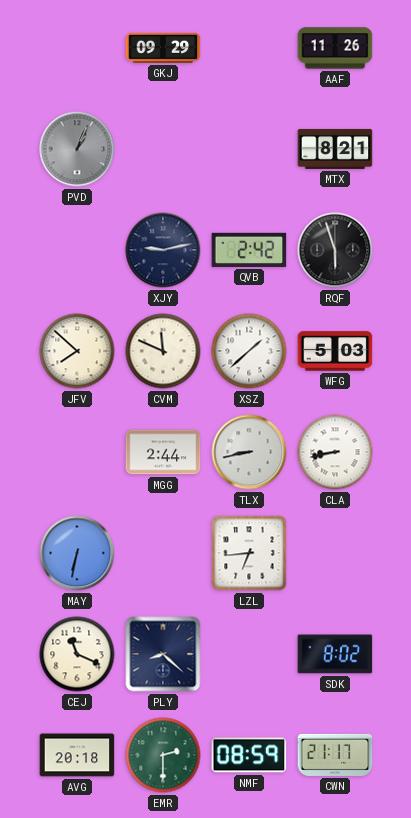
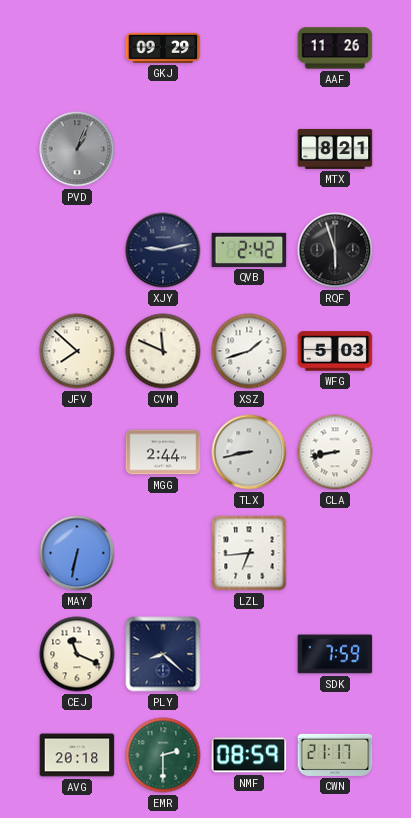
XSZ: 1:38 -> 1:42
SDK: 8:02 -> 7:59
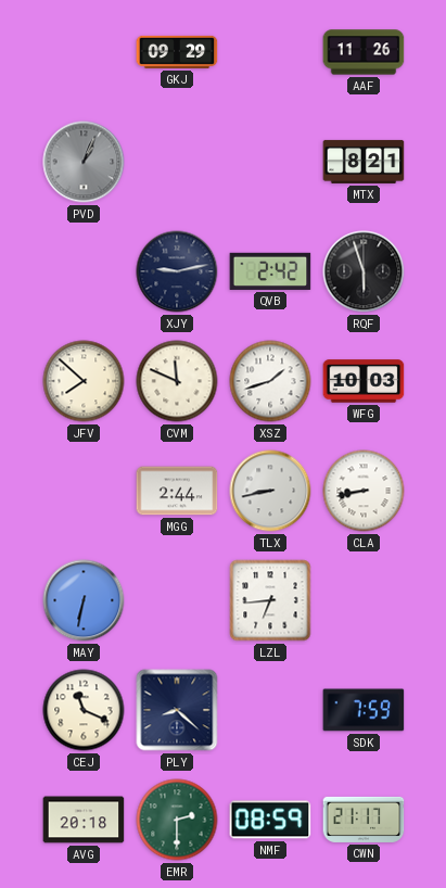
WFG: 5:03 -> 10:03
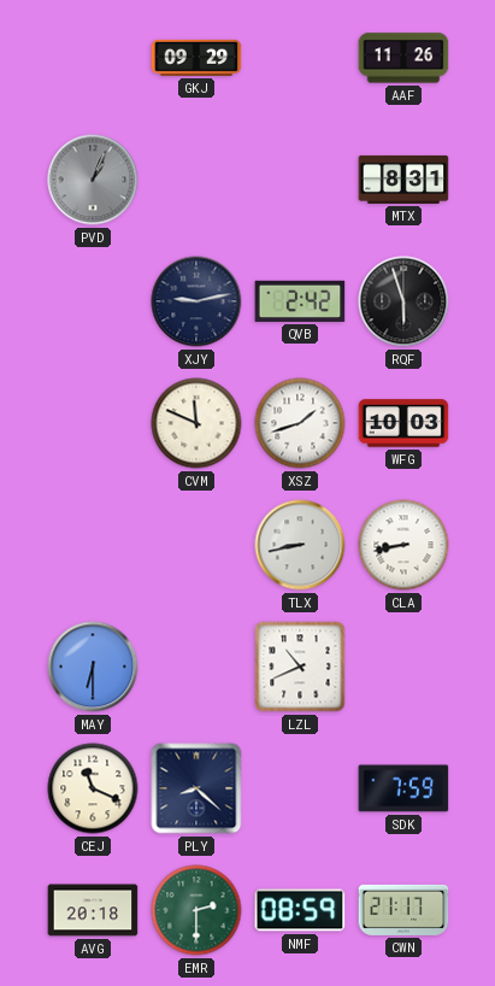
MTX: 8:21 -> 8:31
JFV: 7:52 -> none
MGG: 2:44 -> none
MAY: 6:32 -> 6:30
LZL: 6:44 -> 10:41
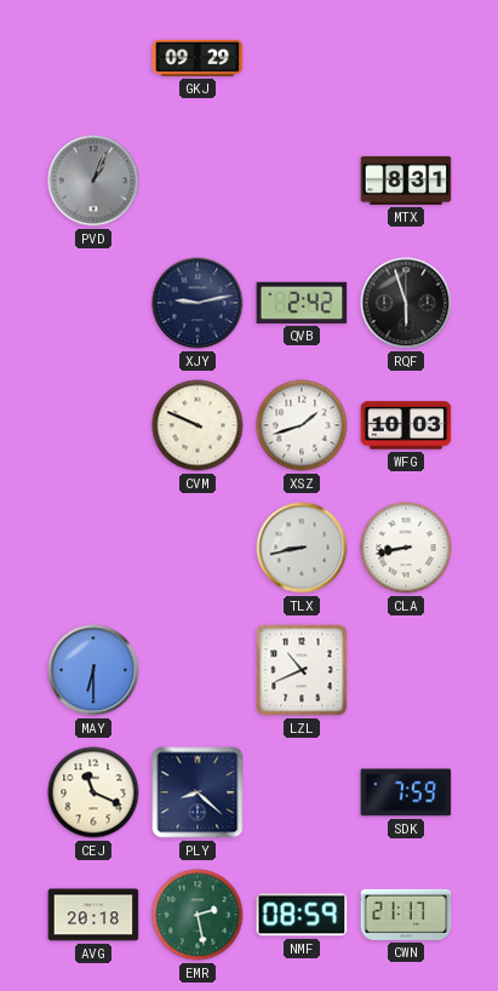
AAF: 11:26 -> none
CVM: 11:49 -> 9:49
EMR: 2:30 -> 2:28
